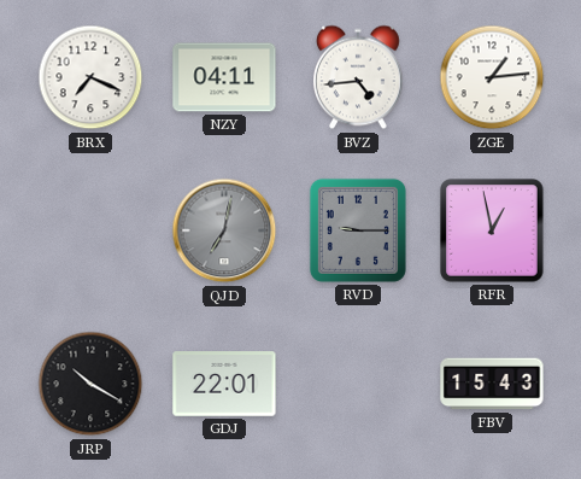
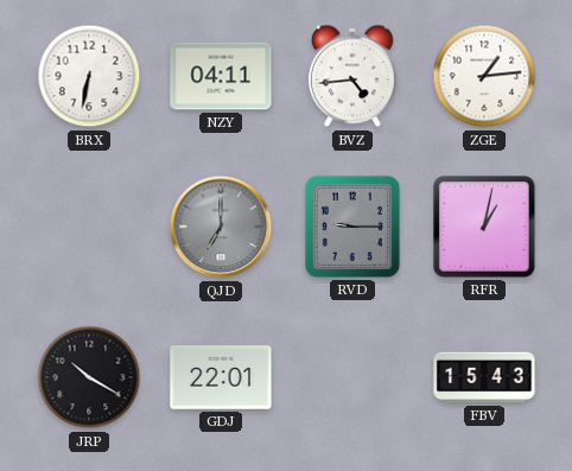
BRX: 7:19 -> 6:32
QJD: 7:02 -> 7:00
RFR: 12:58 -> 1:02
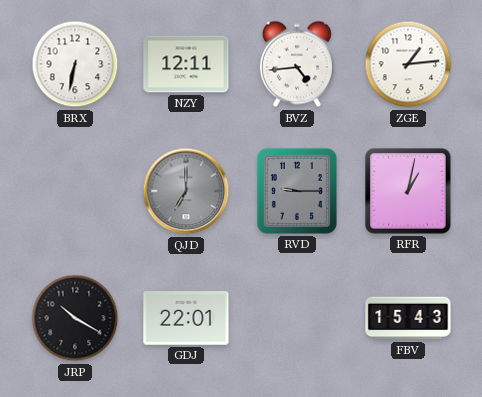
NZY: 04:11 -> 12:11
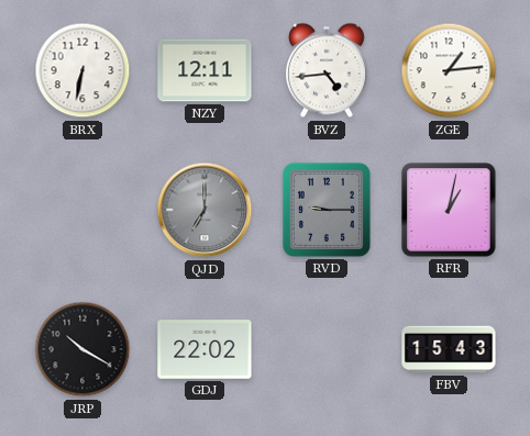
GDJ: 22:01 -> 22:02
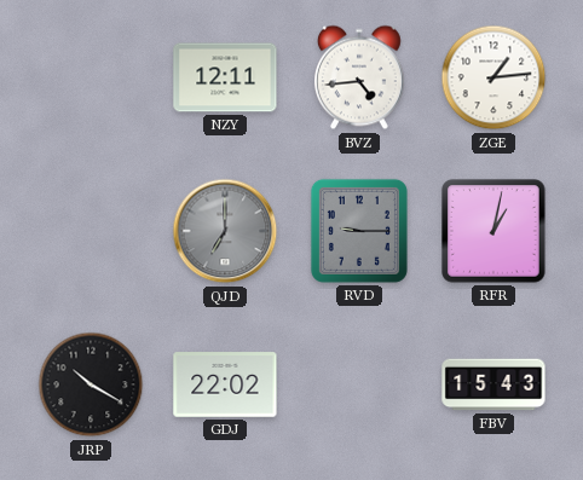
BRX: 6:32 -> none
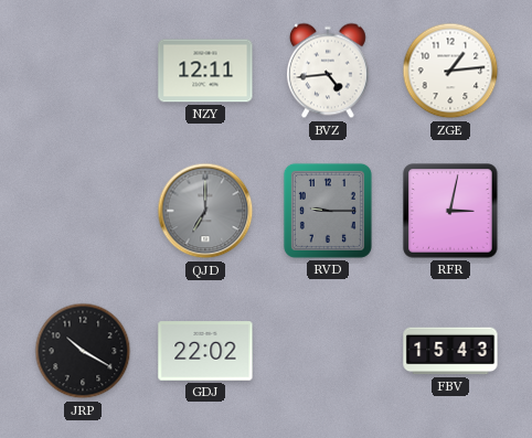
RFR: 1:02 -> 3:02
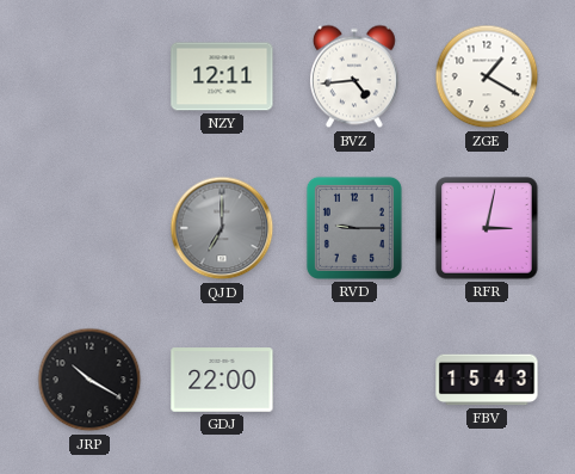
ZGE: 1:14 -> 1:20
GDJ: 22:02 -> 22:00
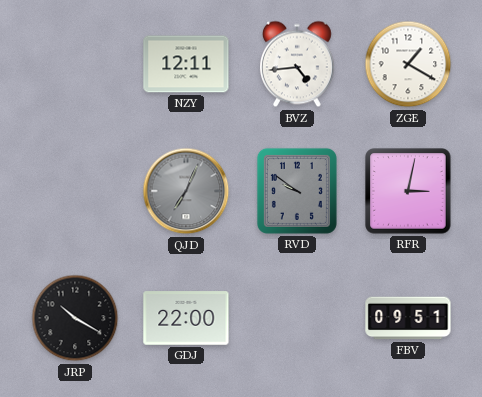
QJD: 7:00 -> 7:04
RVD: 9:15 -> 9:51
FBV: 15:43 -> 09:51
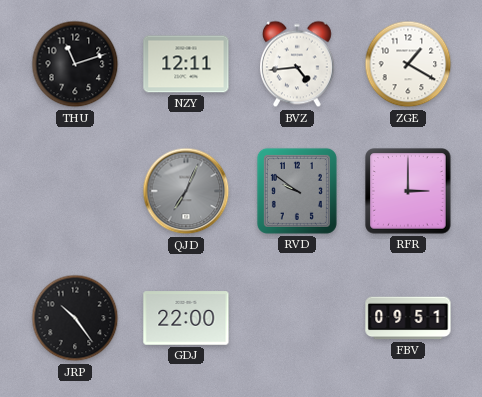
THU: none -> 11:12
RFR: 3:02 -> 3:00
JRP: 10:20 -> 10:24
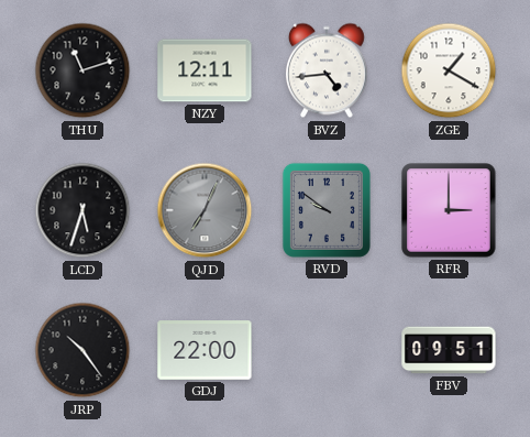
LCD: none -> 5:33
